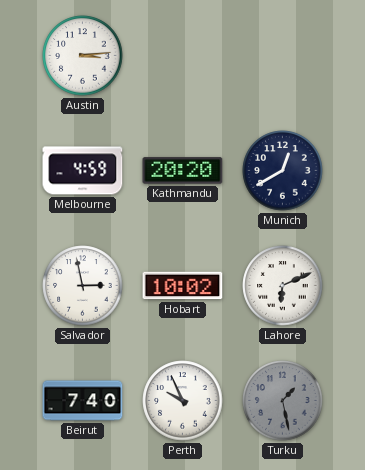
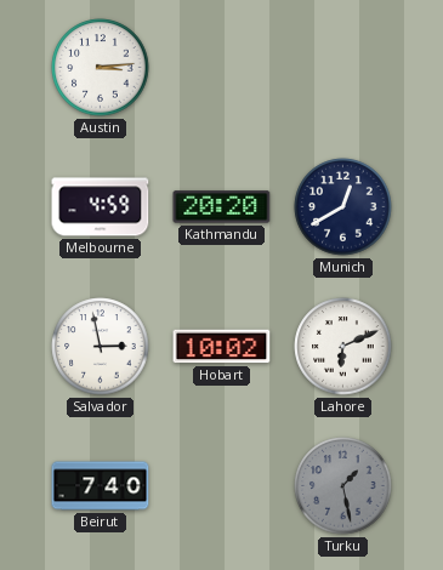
Perth: 9:56 -> none
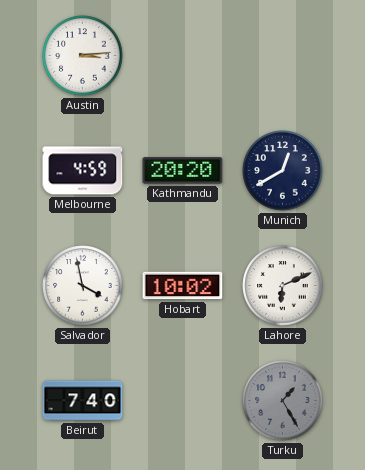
Salvador: 2:58 -> 3:58
Turku: 1:28 -> 1:25
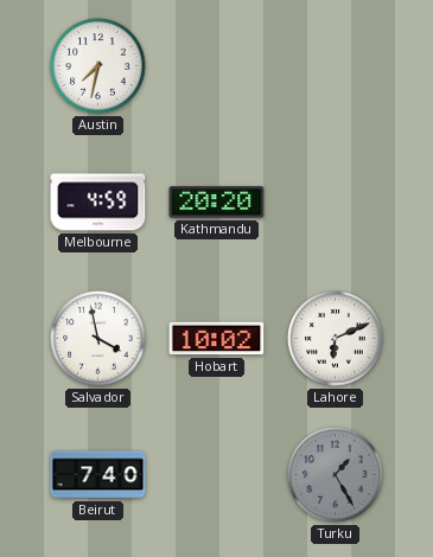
Austin: 3:14 -> 7:32
Munich: 12:40 -> none
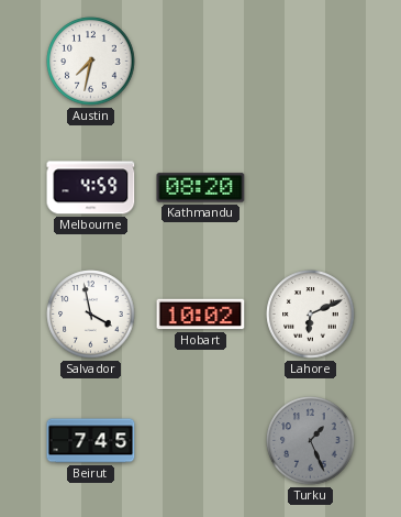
Kathmandu: 20:20 -> 08:20
Beirut: 7:40 -> 7:45
Turku: 1:25 -> 1:26
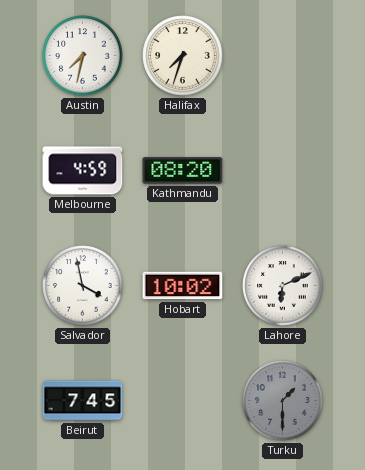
Halifax: none -> 7:33
Turku: 1:26 -> 1:30
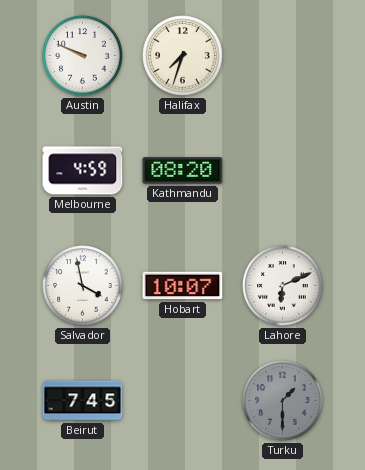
Austin: 7:32 -> 9:49
Hobart: 10:02 -> 10:07
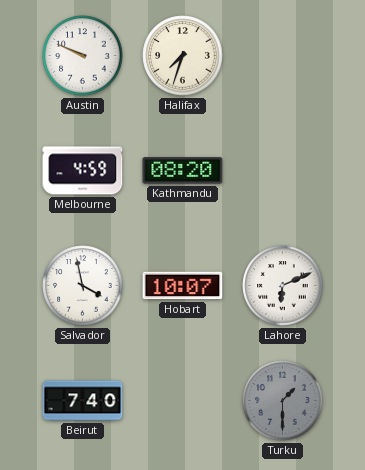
Beirut: 7:45 -> 7:40
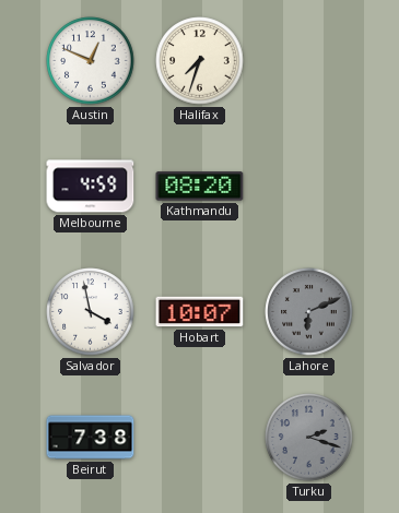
Austin: 9:49 -> 12:49
Lahore dial: white -> grey
Beirut: 7:40 -> 7:38
Turku: 1:30 -> 2:18
